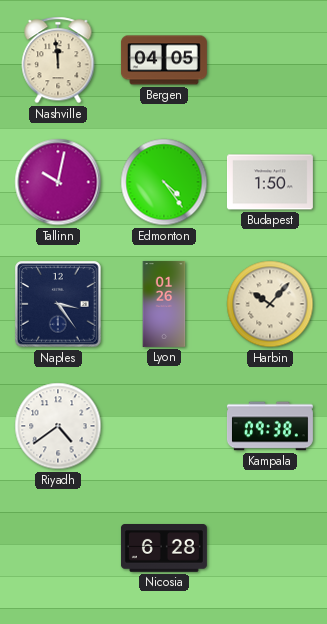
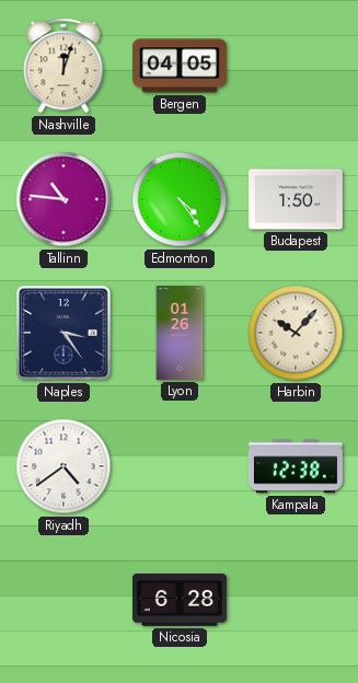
Nashville: 11:59 -> 12:03
Tallinn: 10:02 -> 10:46
Kampala: 09:38 -> 12:38
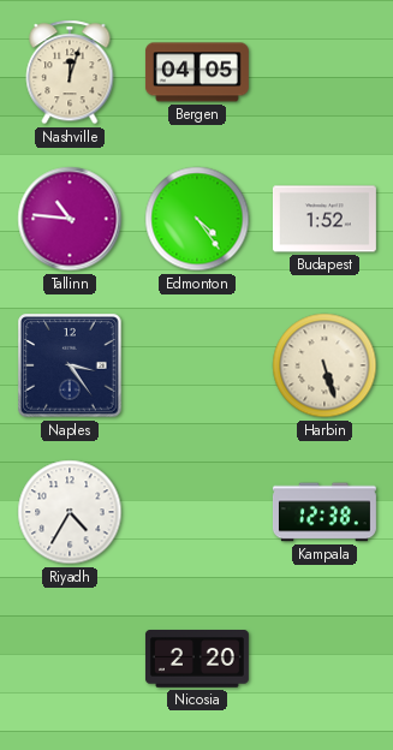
Budapest: 1:50 -> 1:52
Lyon: 01:26 -> none
Harbin: 10:07 -> 5:27
Riyadh: 4:39 -> 4:35
Nicosia: 6:28 -> 2:20
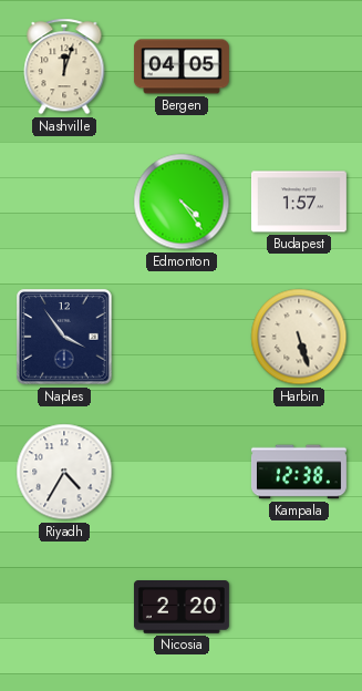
Tallinn: 10:46 -> none
Budapest: 1:52 -> 1:57
Naples: 3:24 -> 3:54
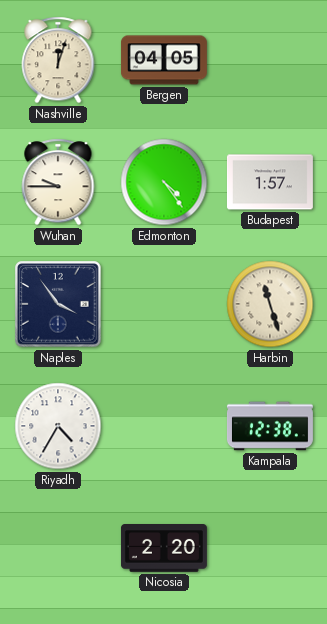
Wuhan: none -> 9:45
Harbin: 5:27 -> 11:27
